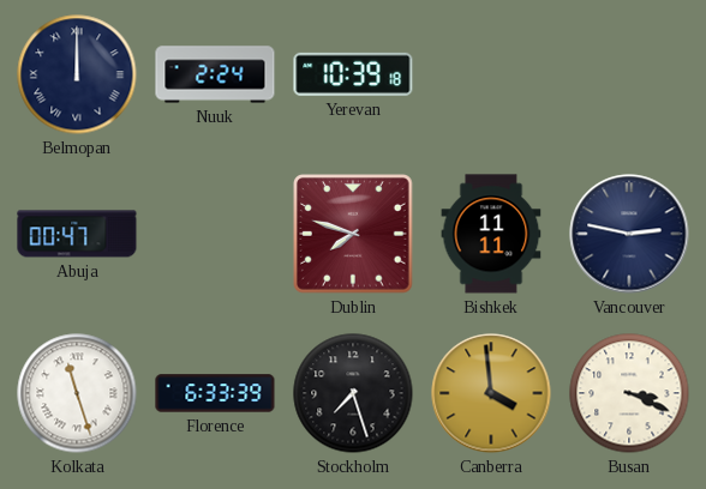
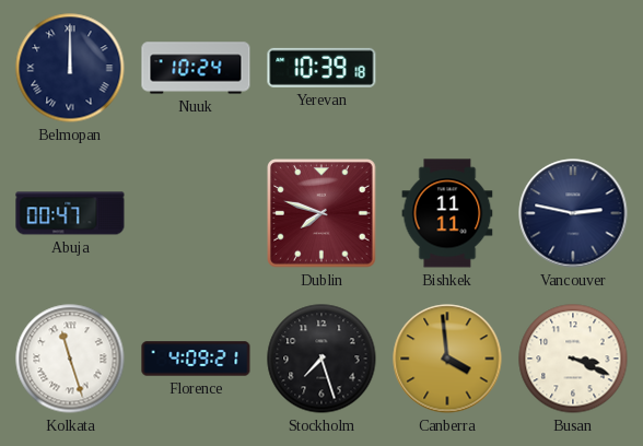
Nuuk: 2:24 -> 10:24
Florence: 6:33 -> 4:09
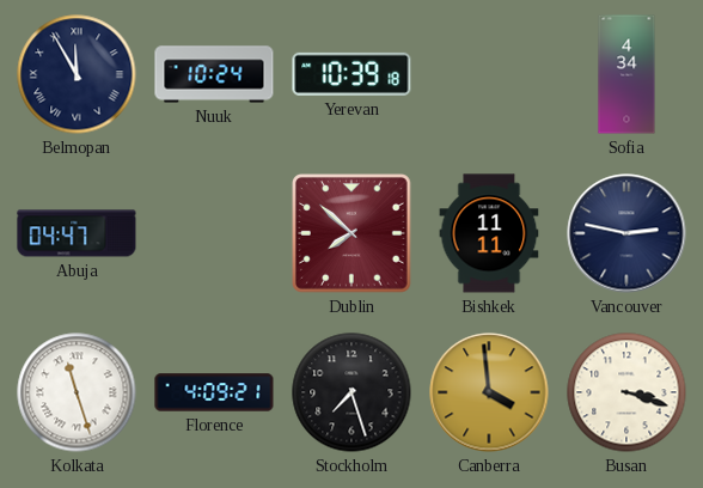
Belmopan: 12:00 -> 11:55
Sofia: none -> 4:34
Abuja: 00:47 -> 04:47
Dublin: 7:48 -> 7:52
Busan: 3:19 -> 3:18
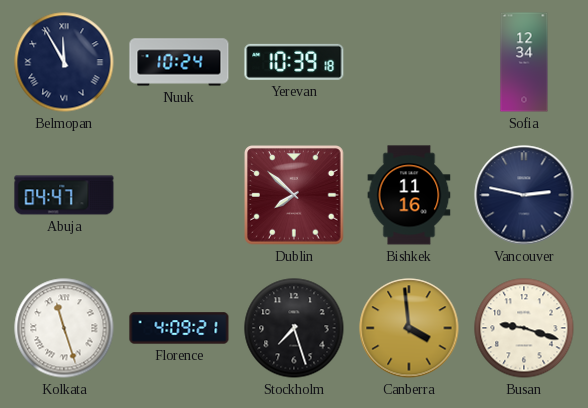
Sofia: 4:34 -> 12:34
Bishkek: 11:11 -> 11:16
Busan: 3:18 -> 9:18
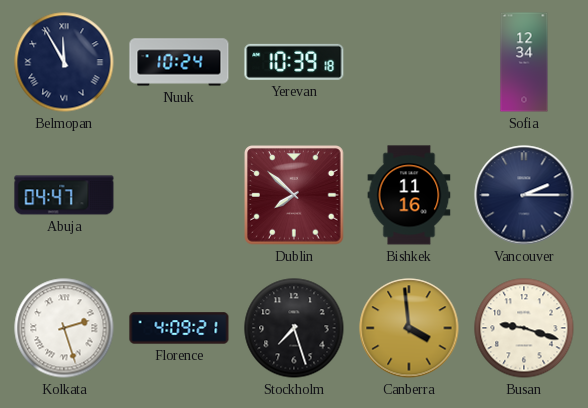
Vancouver: 2:47 -> 2:15
Kolkata: 11:27 -> 2:27
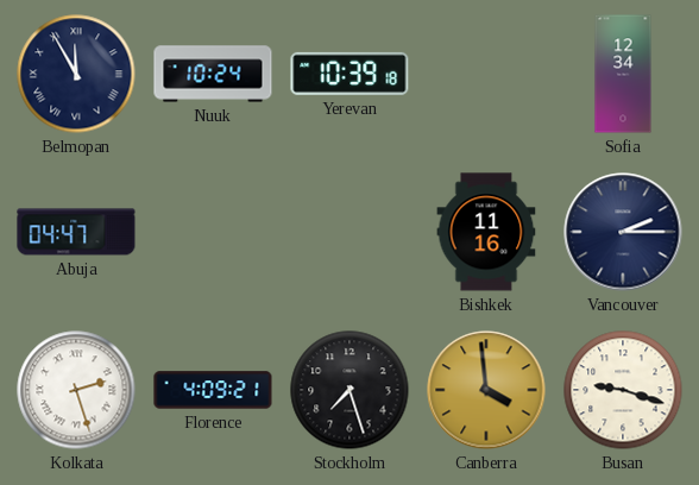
Dublin: 7:52 -> none
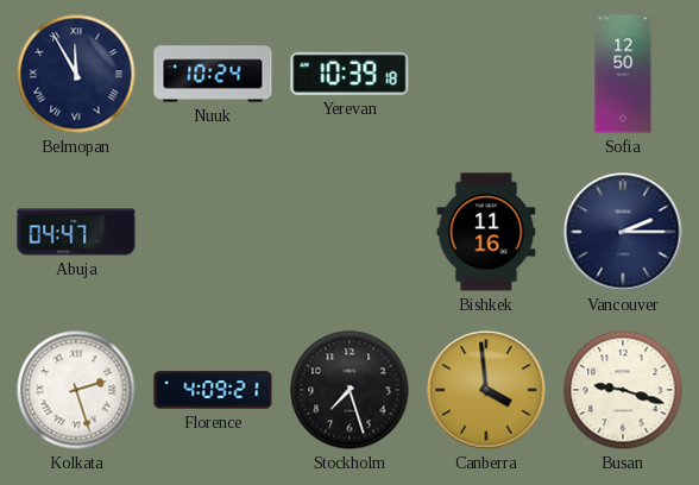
Sofia: 12:34 -> 12:50
